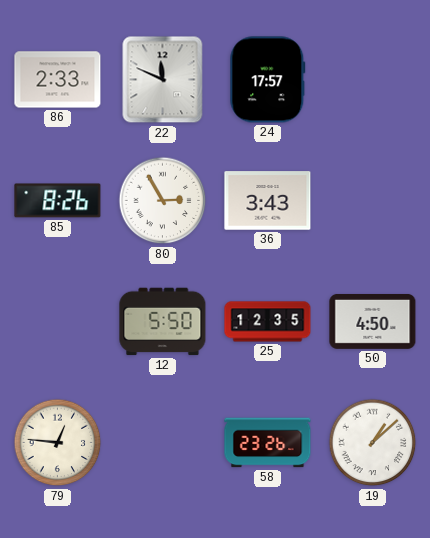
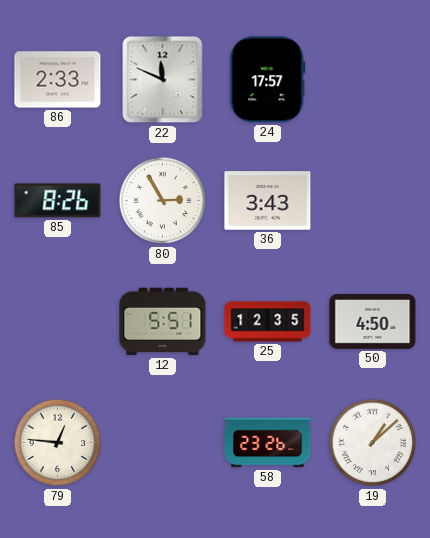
12: 5:50 -> 5:51
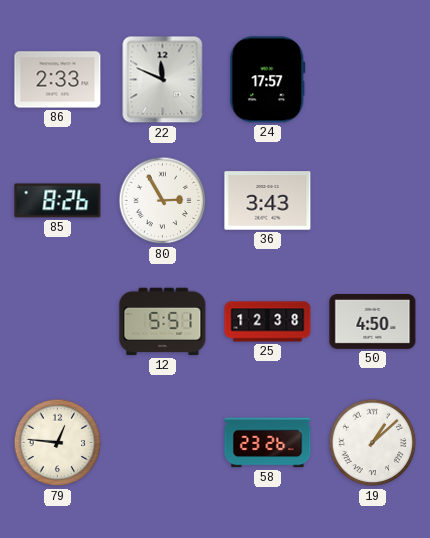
25: 12:35 -> 12:38
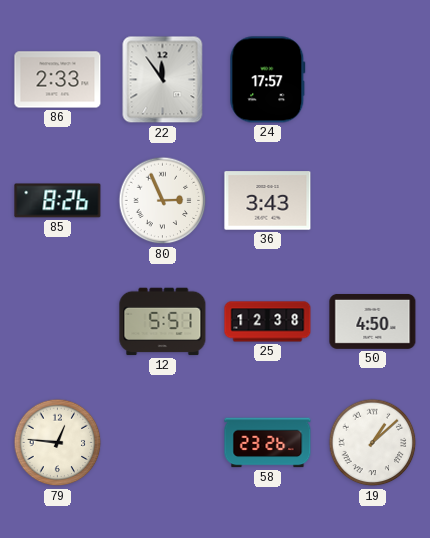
22: 11:49 -> 11:54
80: 2:55 -> 2:56
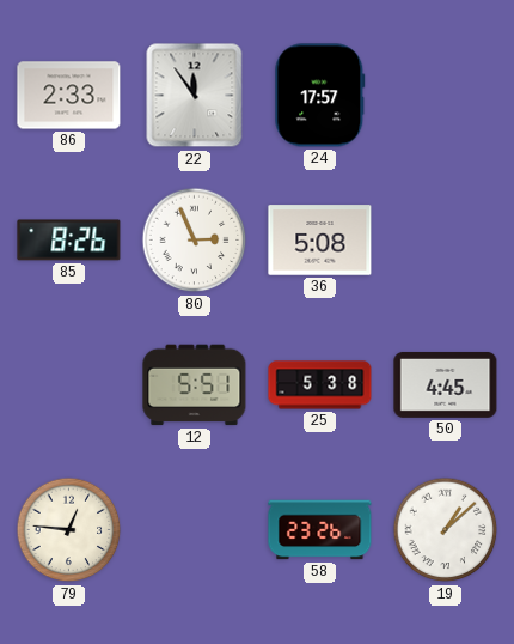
36: 3:43 -> 5:08
25: 12:38 -> 5:38
50: 4:50 -> 4:45
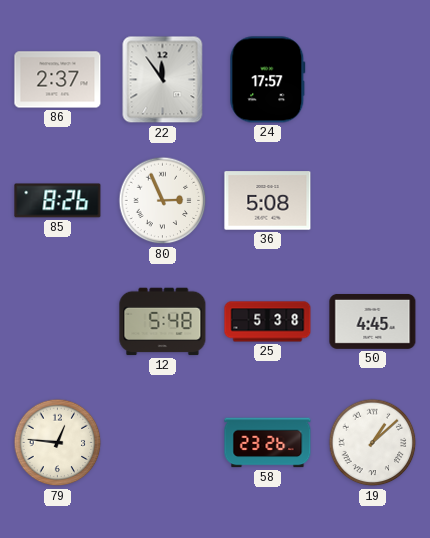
86: 2:33 -> 2:37
12: 5:51 -> 5:48
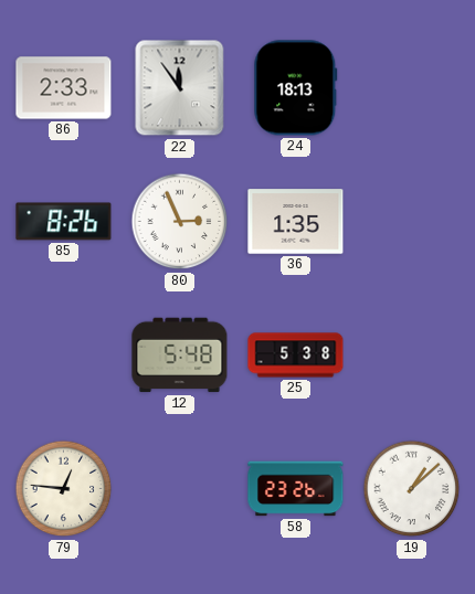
86: 2:37 -> 2:33
24: 17:57 -> 18:13
36: 5:08 -> 1:35
50: 4:45 -> none
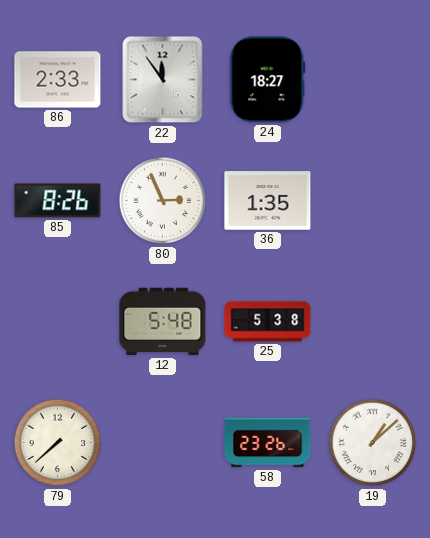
24: 18:13 -> 18:27
79: 12:46 -> 7:38
